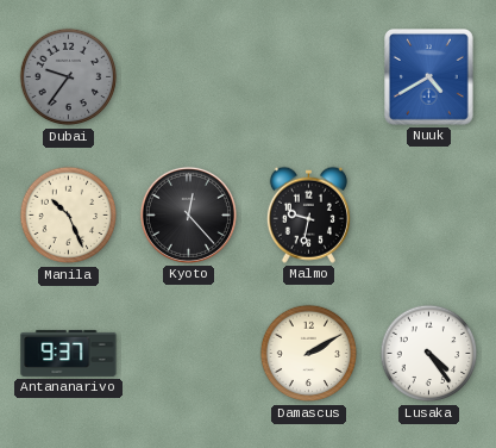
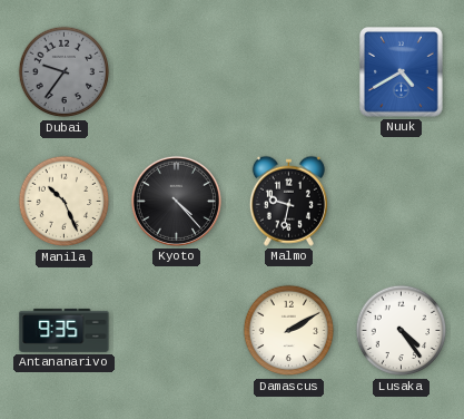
Kyoto: 12:23 -> 4:23
Antananarivo: 9:37 -> 9:35
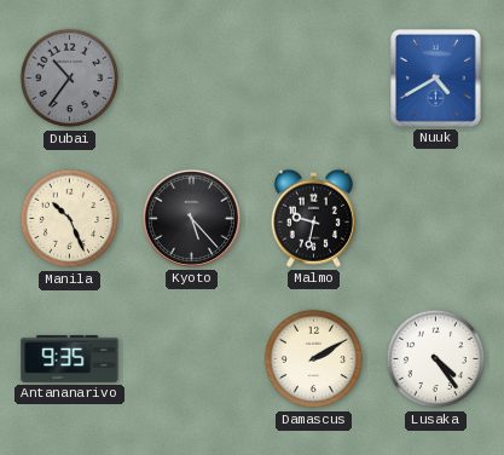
Dubai: 9:36 -> 10:36
Kyoto: 4:23 -> 5:23
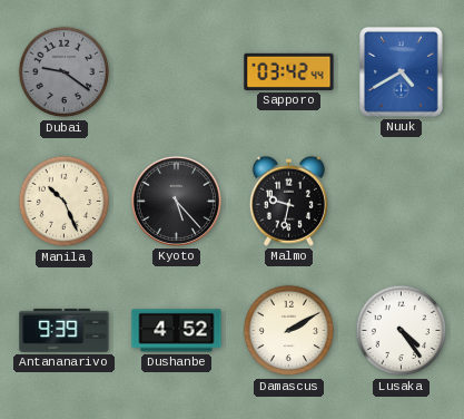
Dubai: 10:36 -> 9:21
Sapporo: none -> 03:42
Antananarivo: 9:35 -> 9:39
Dushanbe: none -> 4:52
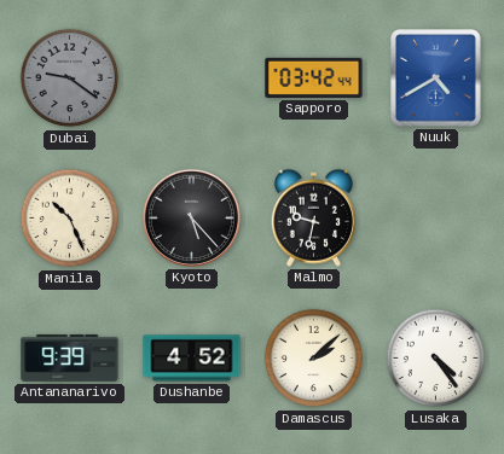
Damascus: 2:10 -> 2:08
